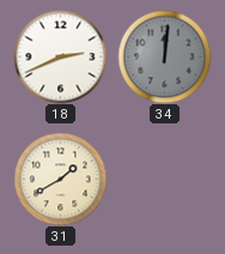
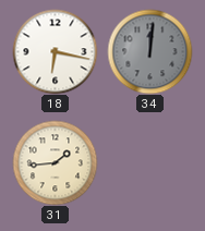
18: 2:41 -> 6:17
31: 1:40 -> 1:44
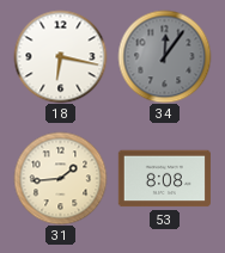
34: 12:01 -> 12:06
53: none -> 8:08
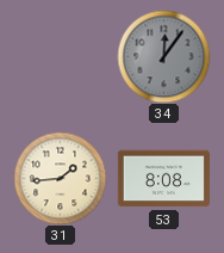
18: 6:17 -> none
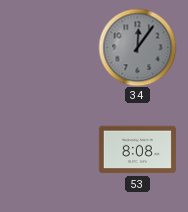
31: 1:44 -> none
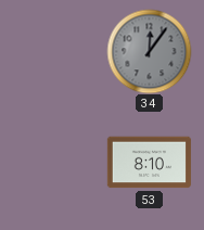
53: 8:08 -> 8:10
